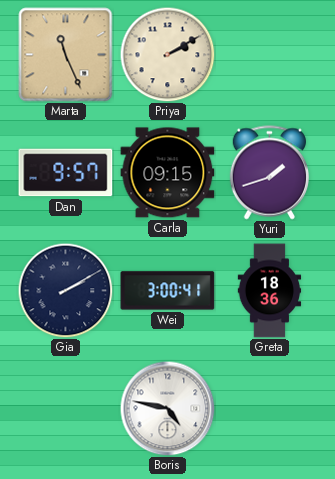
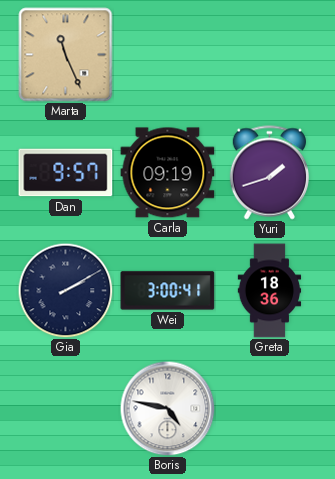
Priya: 2:10 -> none
Carla: 09:15 -> 09:19
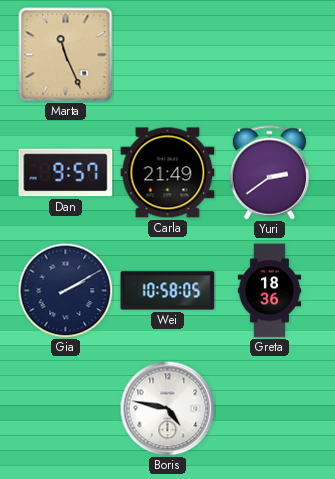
Carla: 09:19 -> 21:49
Yuri: 1:42 -> 2:39
Wei: 3:00 -> 10:58
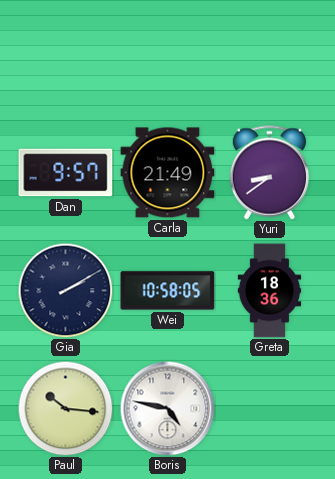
Marta: 11:26 -> none
Yuri: 2:39 -> 8:39
Paul: none -> 10:16
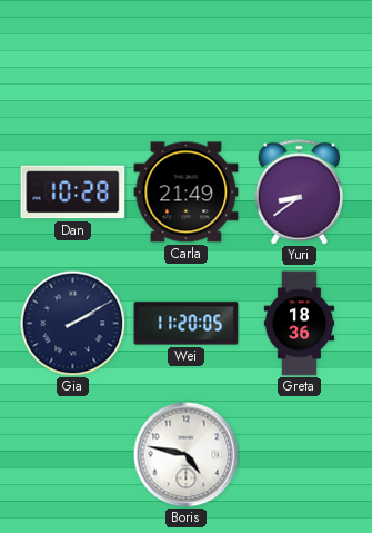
Dan: 9:57 -> 10:28
Wei: 10:58 -> 11:20
Paul: 10:16 -> none
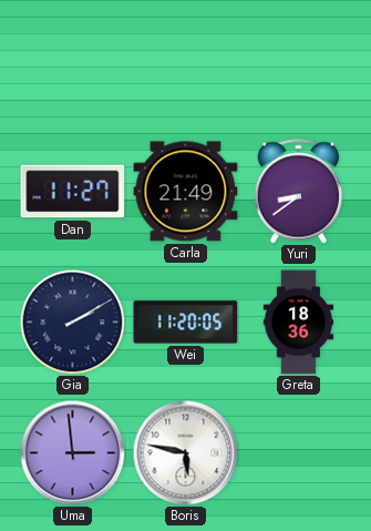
Dan: 10:28 -> 11:27
Uma: none -> 2:59
Boris: 4:47 -> 5:47
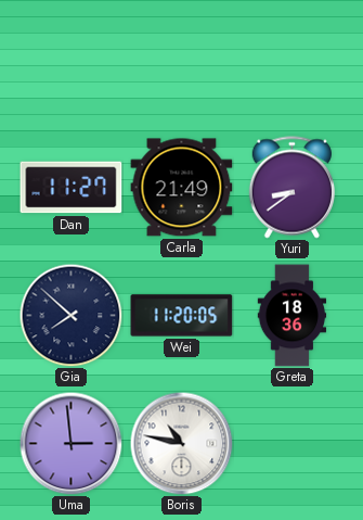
Gia: 2:10 -> 7:52
Boris: 5:47 -> 10:47
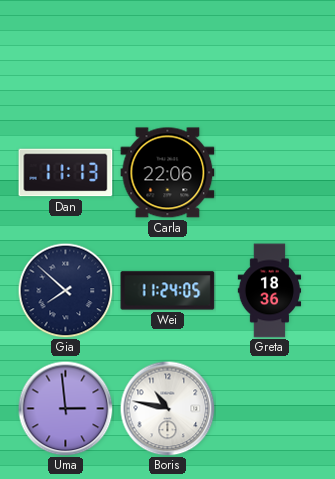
Dan: 11:27 -> 11:13
Carla: 21:49 -> 22:06
Yuri: 8:39 -> none
Wei: 11:20 -> 11:24
